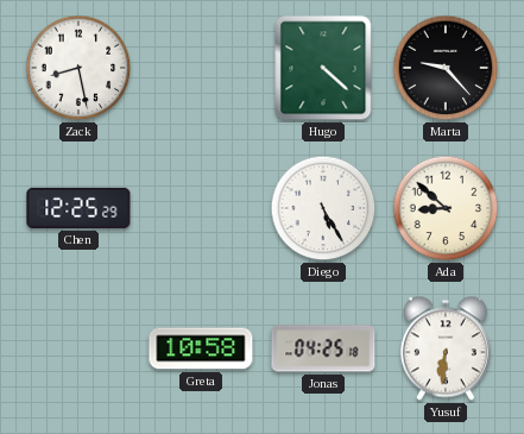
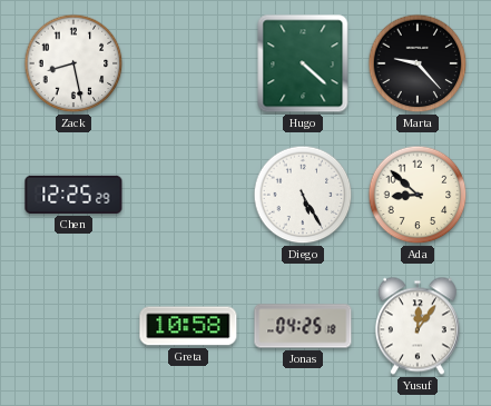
Yusuf: 6:31 -> 12:06
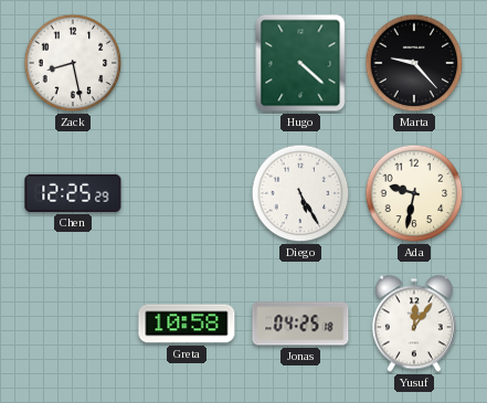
Ada: 8:52 -> 9:32
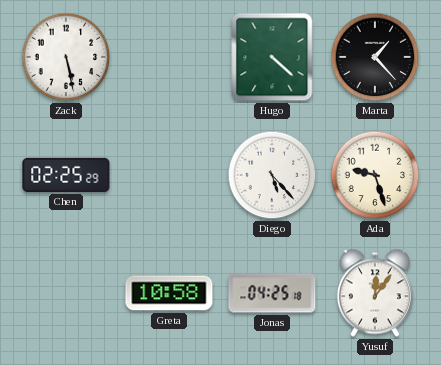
Zack: 8:28 -> 5:28
Marta: 9:23 -> 1:23
Chen: 12:25 -> 02:25
Diego: 5:25 -> 5:23
Ada: 9:32 -> 9:27
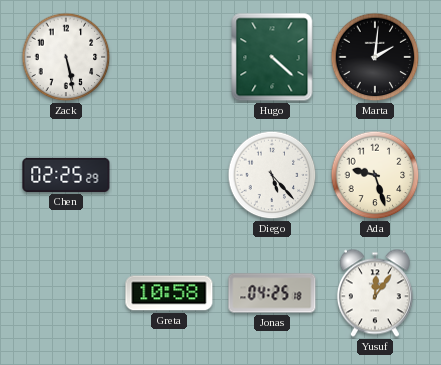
Marta: 1:23 -> 2:01
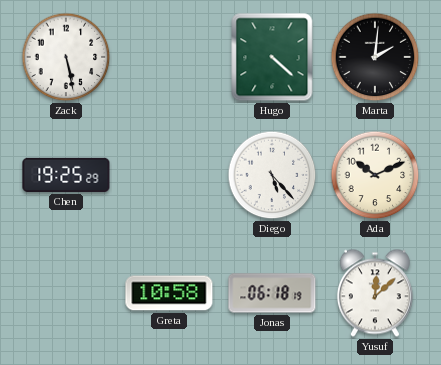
Chen: 02:25 -> 19:25
Ada: 9:27 -> 10:11
Jonas: 04:25 -> 06:18
Yusuf: 12:06 -> 12:08
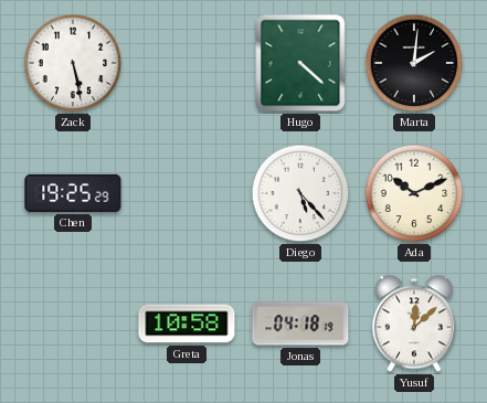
Jonas: 06:18 -> 04:18
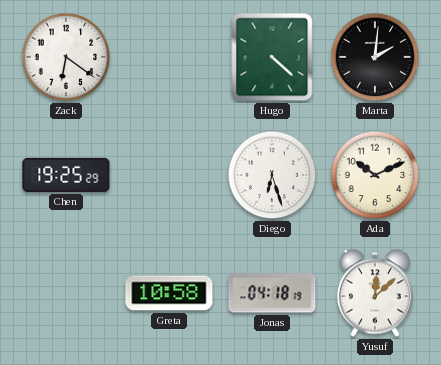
Zack: 5:28 -> 6:21
Diego: 5:23 -> 6:27
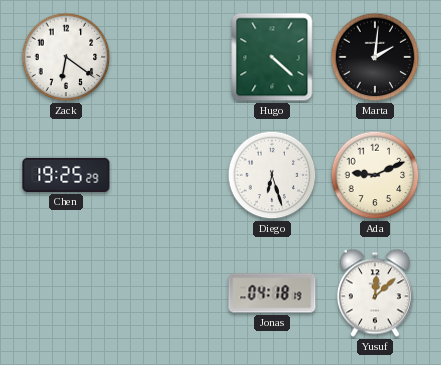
Ada: 10:11 -> 9:11
Greta: 10:58 -> none
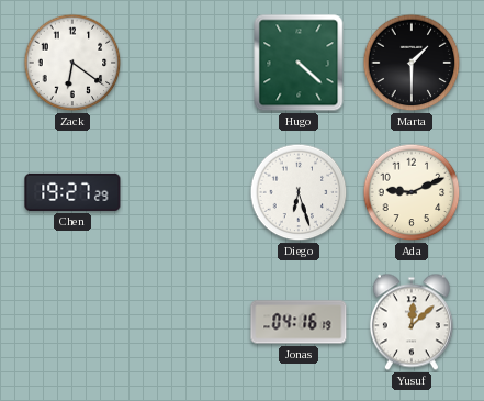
Marta: 2:01 -> 1:30
Chen: 19:25 -> 19:27
Jonas: 04:18 -> 04:16
